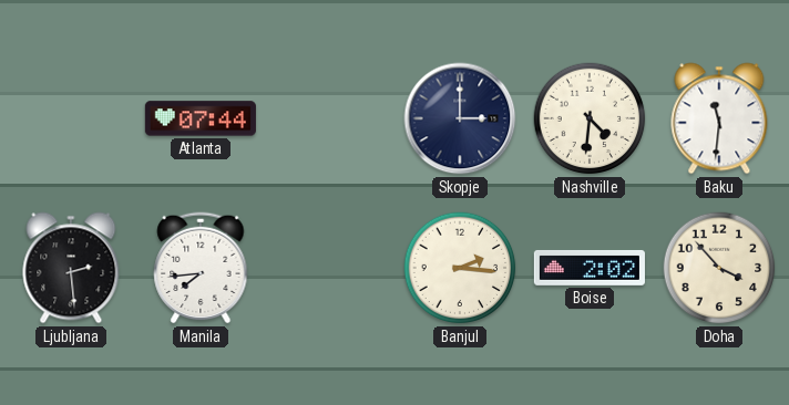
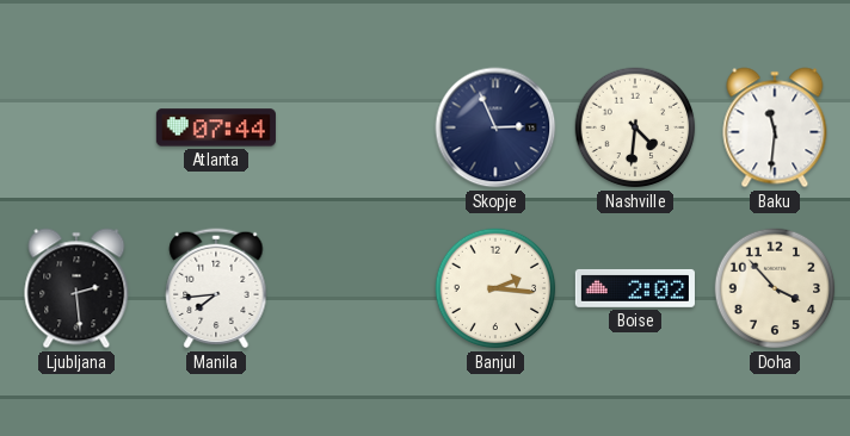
Skopje: 3:00 -> 2:56
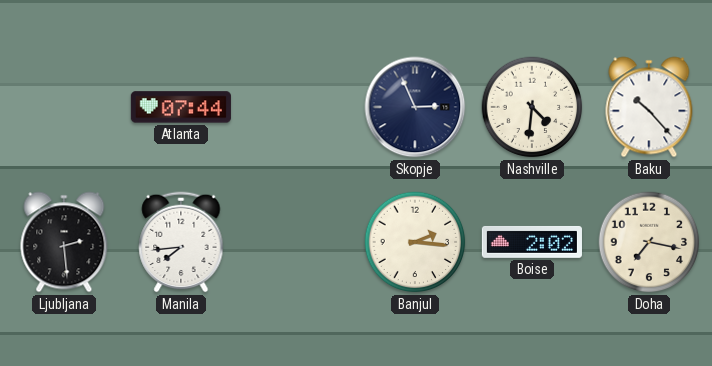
Baku: 11:31 -> 10:23
Doha: 3:53 -> 7:17
